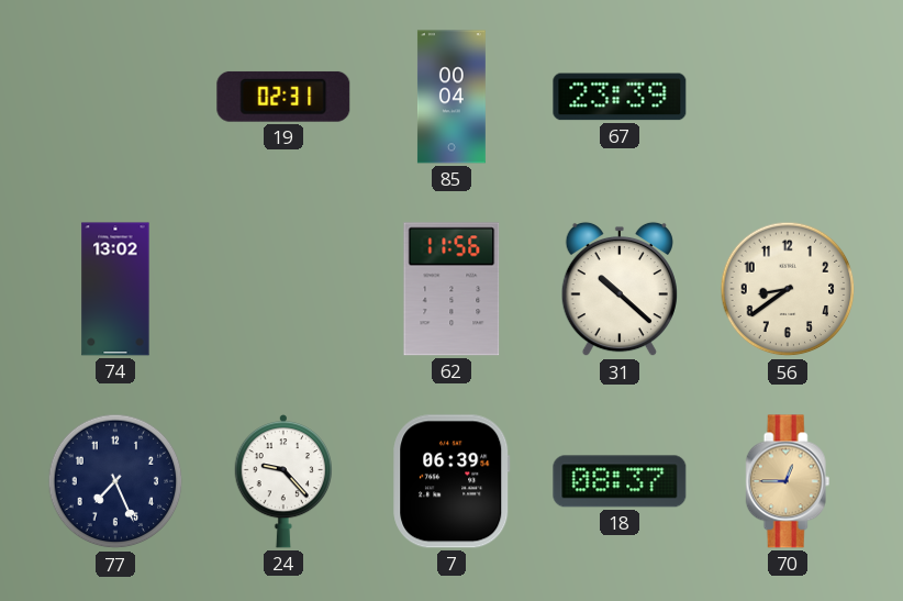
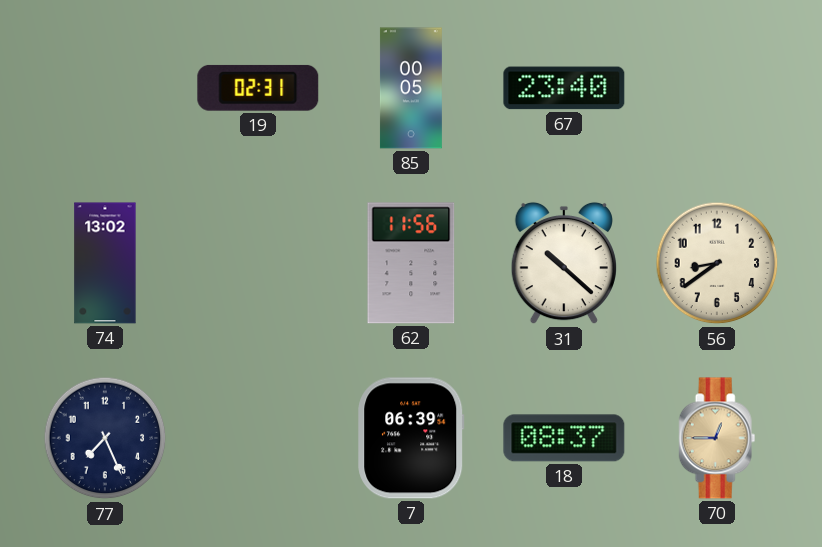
85: 00:04 -> 00:05
67: 23:39 -> 23:40
24: 9:23 -> none
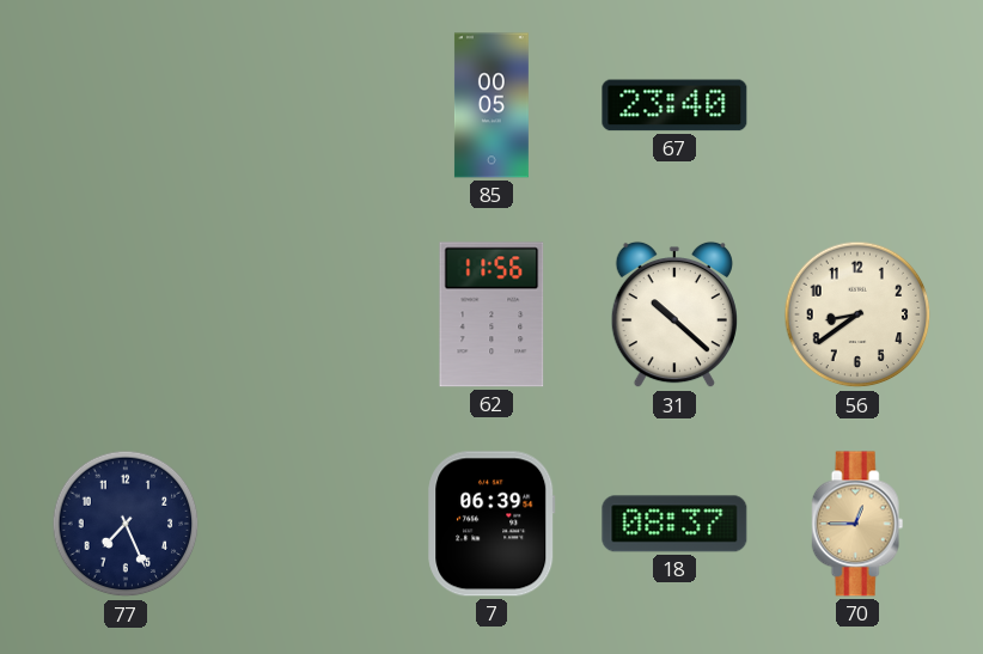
19: 02:31 -> none
74: 13:02 -> none
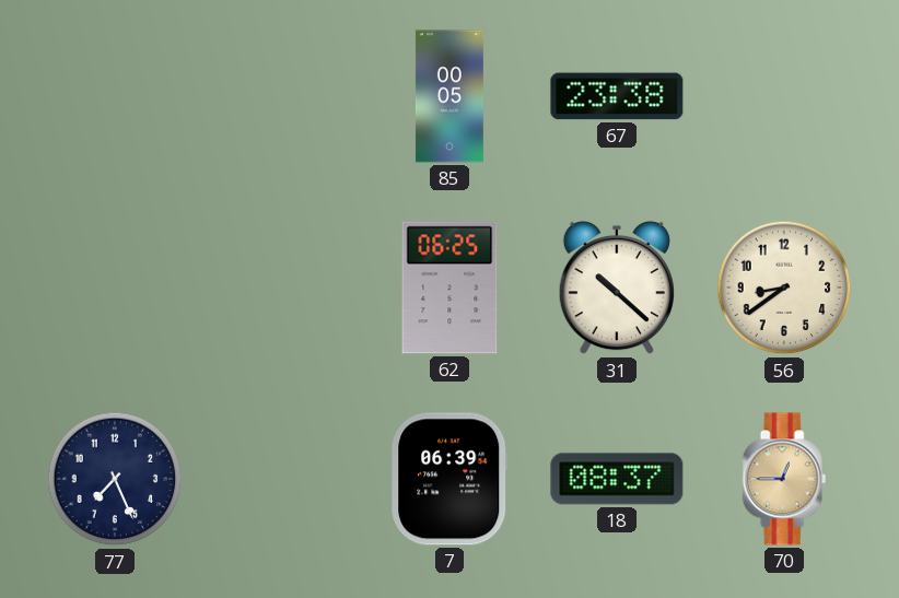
67: 23:40 -> 23:38
62: 11:56 -> 06:25
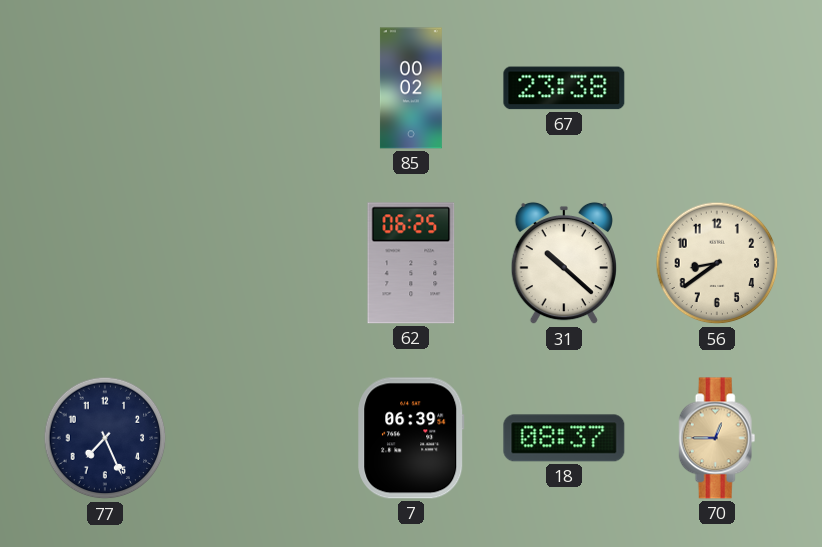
85: 00:05 -> 00:02
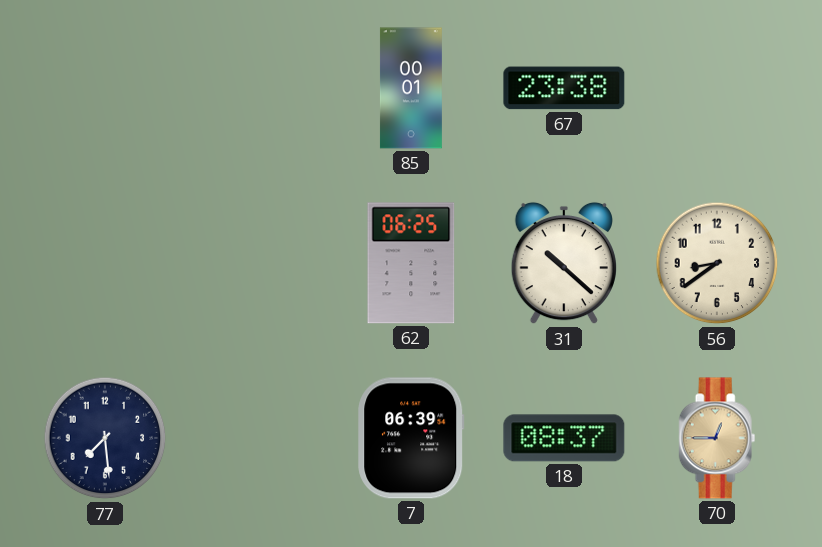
85: 00:02 -> 00:01
77: 7:26 -> 7:29
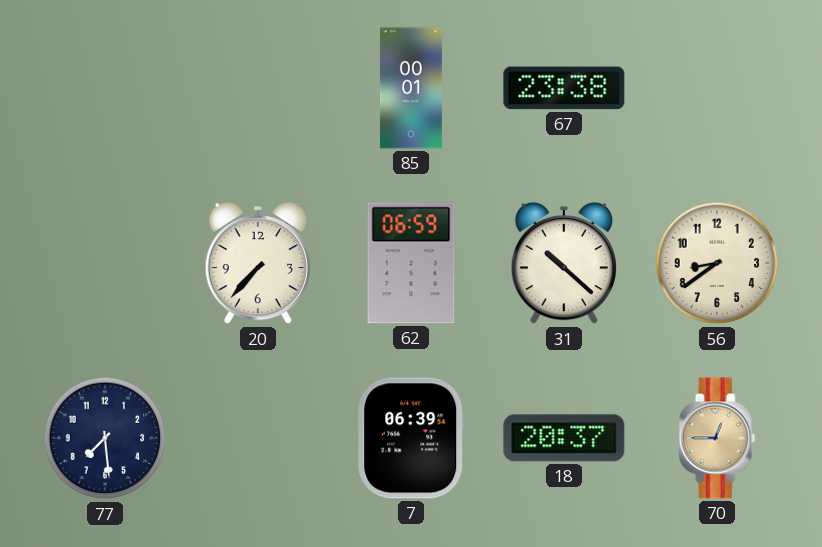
20: none -> 7:37
62: 06:25 -> 06:59
18: 08:37 -> 20:37
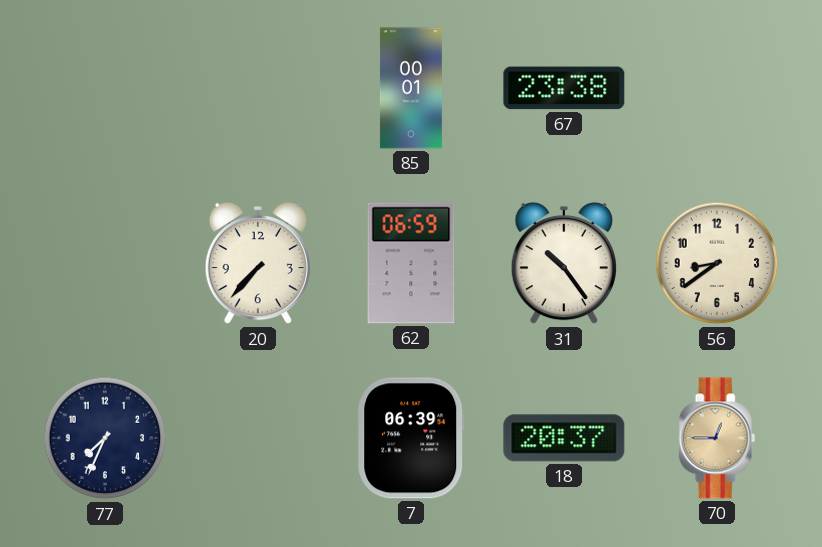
31: 10:22 -> 10:24
77: 7:29 -> 7:34
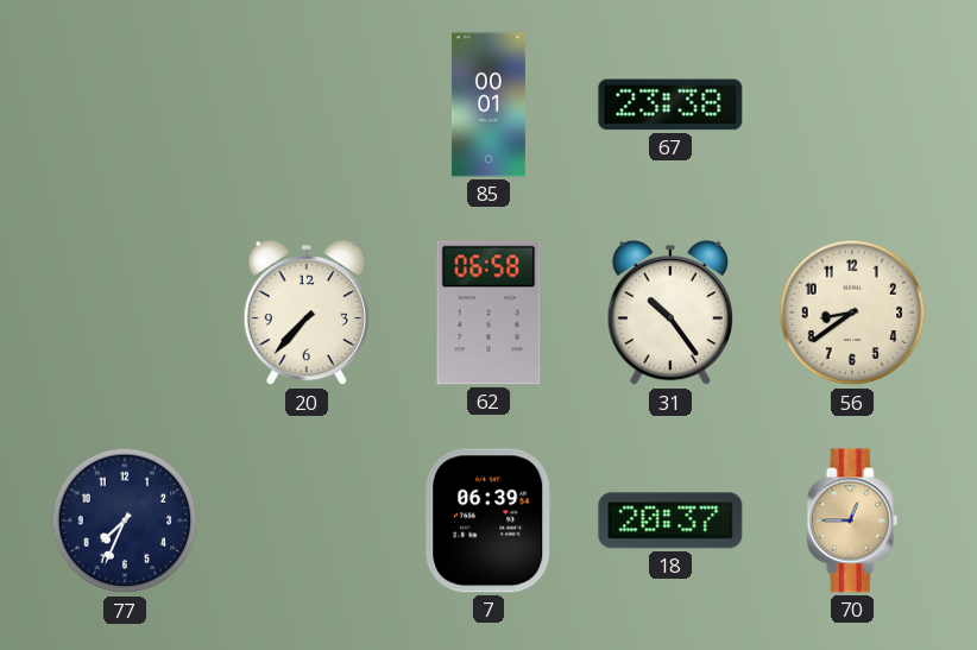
62: 06:59 -> 06:58
